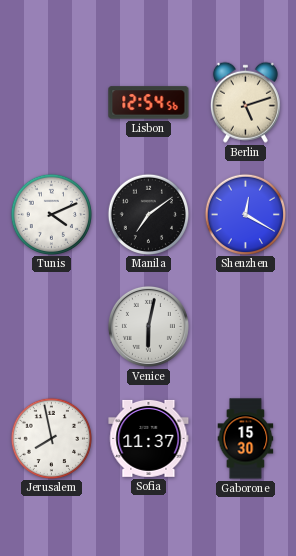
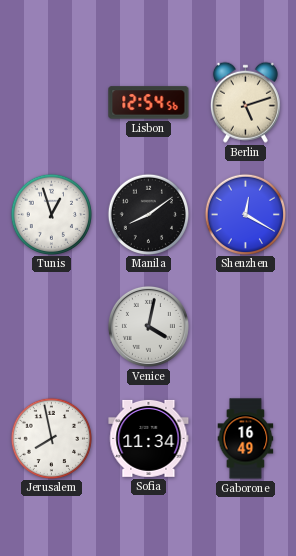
Tunis: 4:11 -> 12:57
Manila: 7:09 -> 8:09
Venice: 6:02 -> 4:02
Sofia: 11:37 -> 11:34
Gaborone: 15:30 -> 16:49
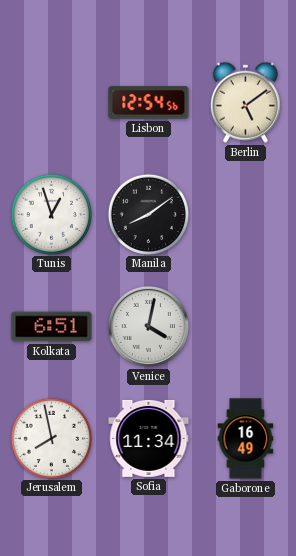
Berlin: 5:12 -> 5:09
Shenzhen: 12:20 -> none
Kolkata: none -> 6:51
